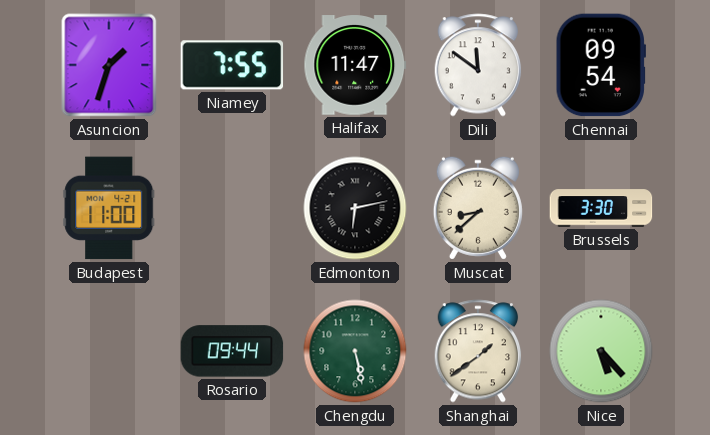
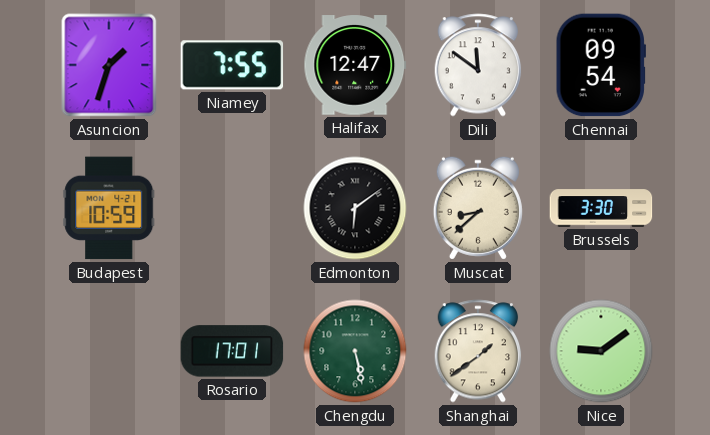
Halifax: 11:47 -> 12:47
Budapest: 11:00 -> 10:59
Edmonton: 6:13 -> 6:09
Rosario: 09:44 -> 17:01
Nice: 5:23 -> 9:09
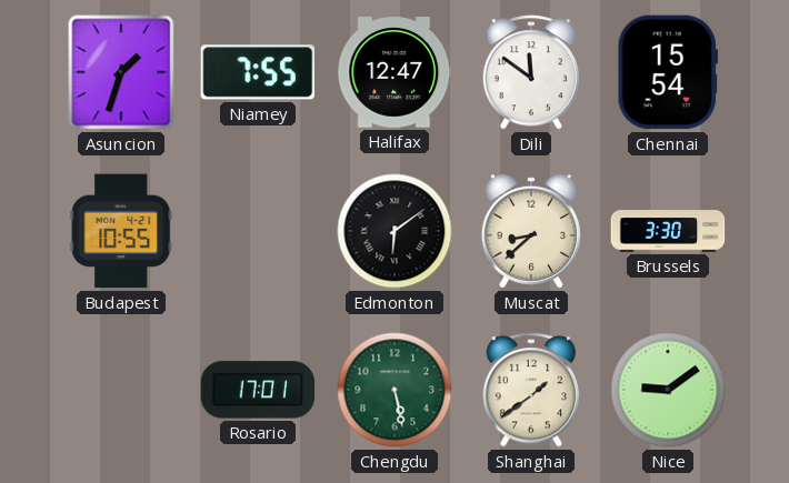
Chennai: 09:54 -> 15:54
Budapest: 10:59 -> 10:55
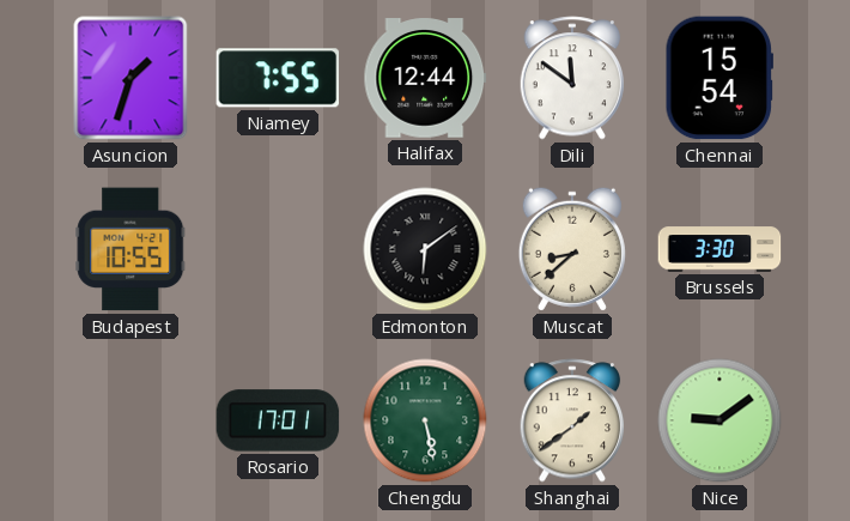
Halifax: 12:47 -> 12:44
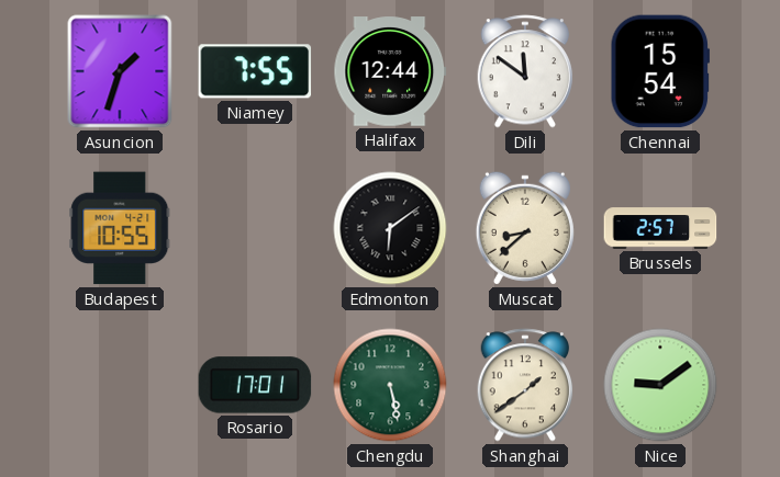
Brussels: 3:30 -> 2:57
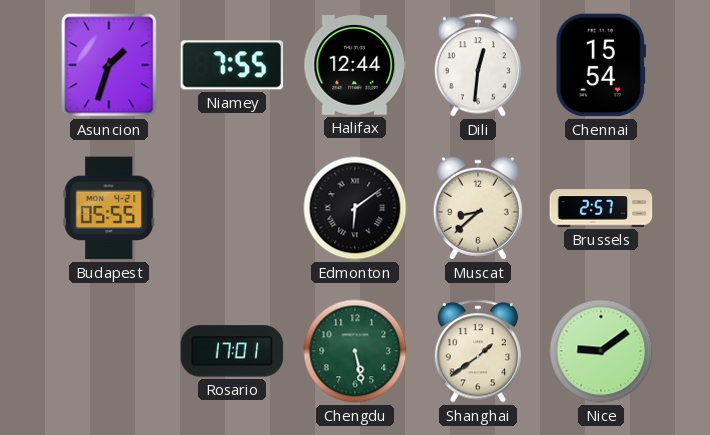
Dili: 11:51 -> 12:31
Budapest: 10:55 -> 05:55
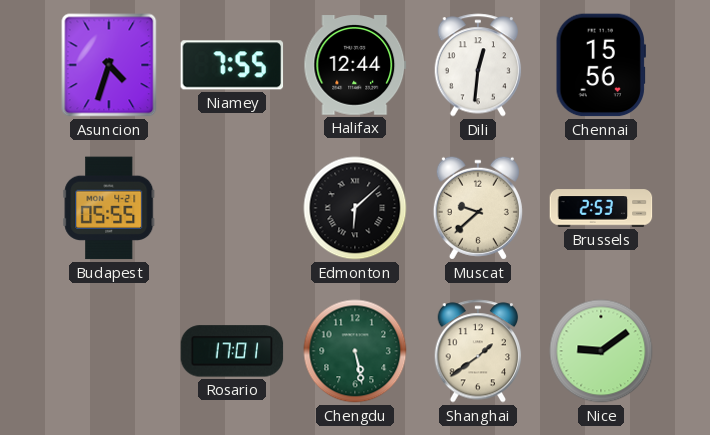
Asuncion: 1:33 -> 4:33
Chennai: 15:54 -> 15:56
Edmonton: 6:09 -> 6:08
Muscat: 8:38 -> 9:38
Brussels: 2:57 -> 2:53
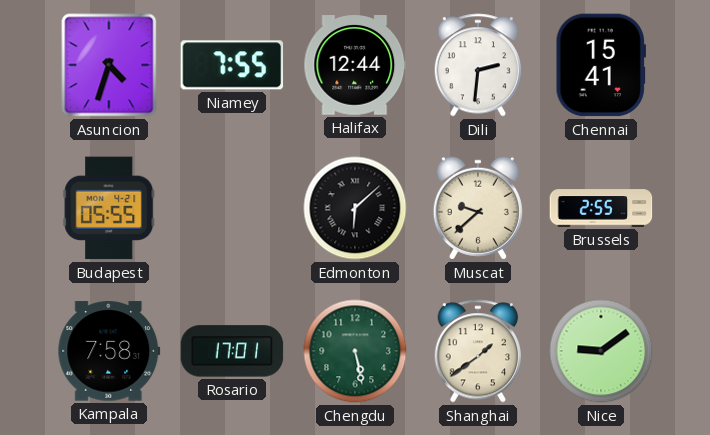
Dili: 12:31 -> 2:31
Chennai: 15:56 -> 15:41
Brussels: 2:53 -> 2:55
Kampala: none -> 7:58
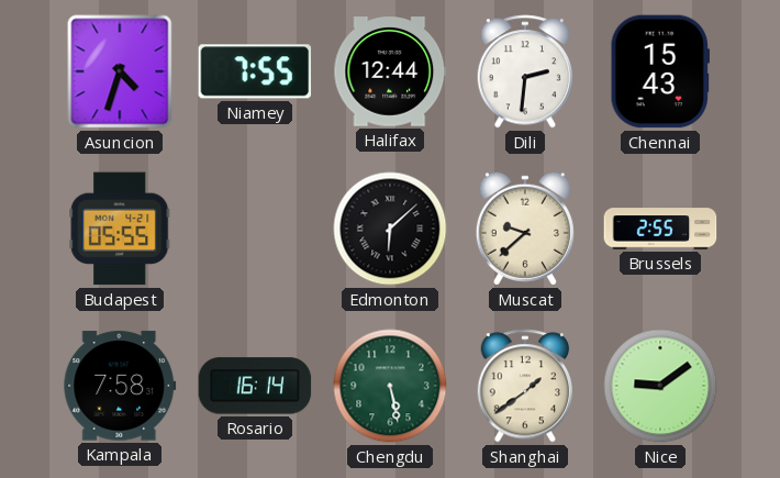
Chennai: 15:41 -> 15:43
Rosario: 17:01 -> 16:14
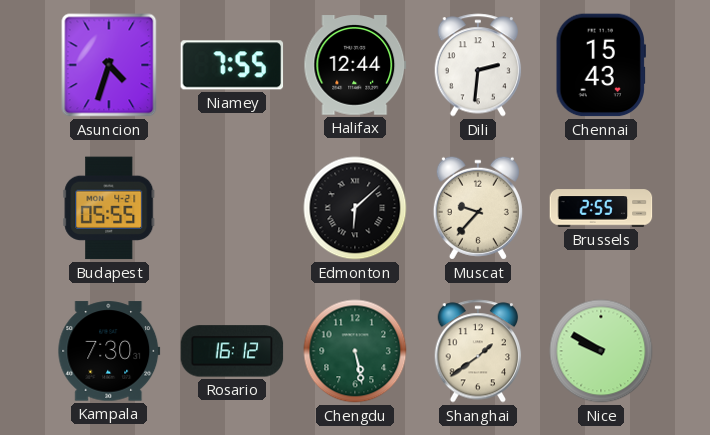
Muscat: 9:38 -> 9:37
Kampala: 7:58 -> 7:30
Rosario: 16:14 -> 16:12
Nice: 9:09 -> 9:50
